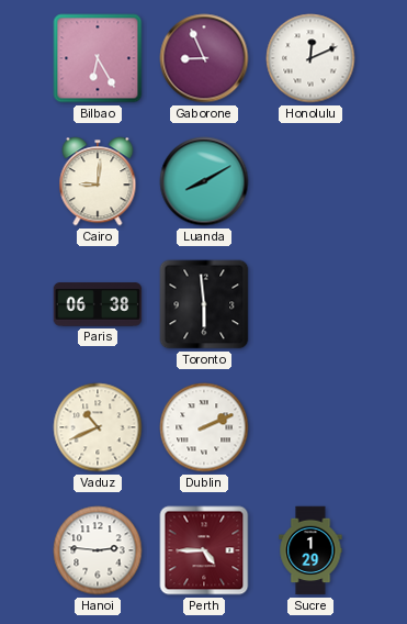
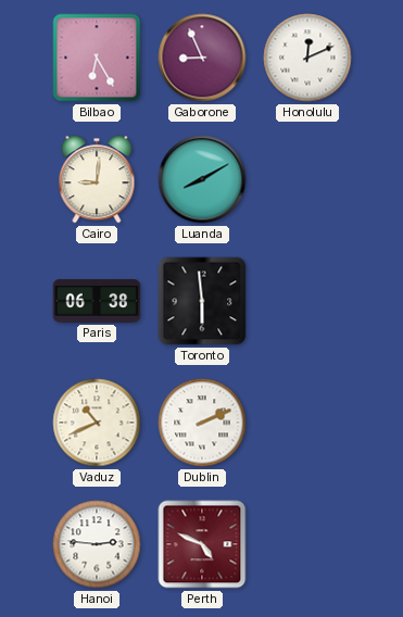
Perth: 4:45 -> 4:49
Sucre: 1:29 -> none
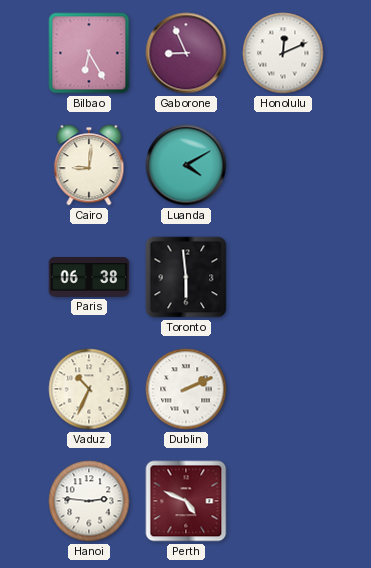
Luanda: 8:10 -> 4:10
Vaduz: 10:41 -> 10:34
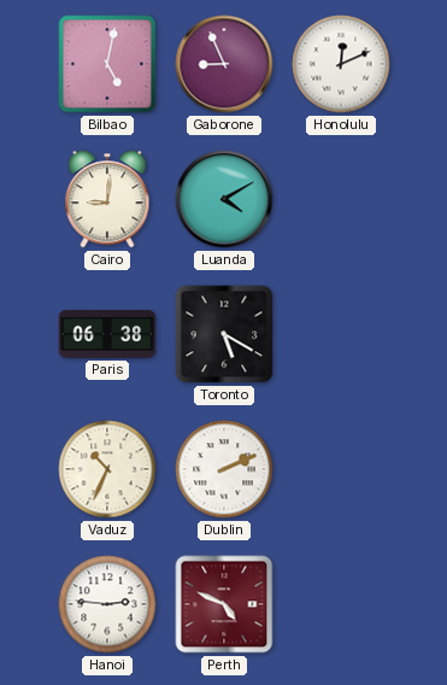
Bilbao: 6:25 -> 5:02
Toronto: 5:59 -> 5:20
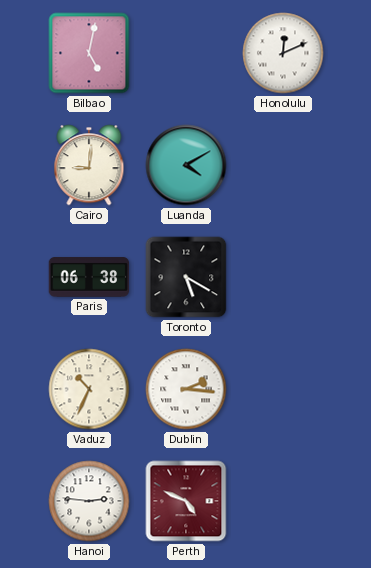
Gaborone: 8:56 -> none
Dublin: 2:11 -> 2:16
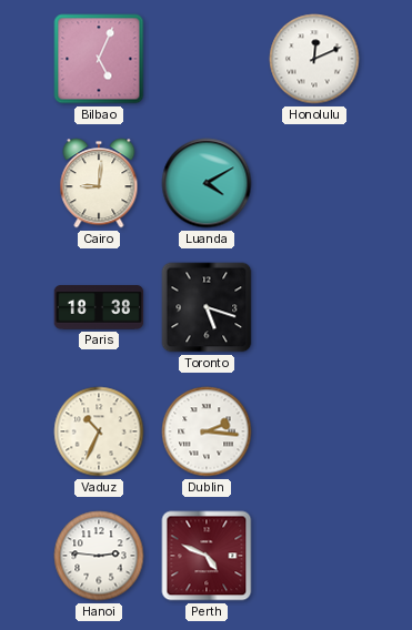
Bilbao: 5:02 -> 5:04
Paris: 06:38 -> 18:38
Toronto: 5:20 -> 5:18
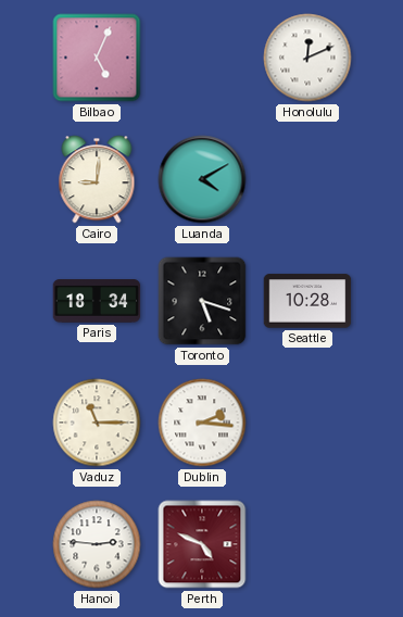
Paris: 18:38 -> 18:34
Seattle: none -> 10:28
Vaduz: 10:34 -> 11:15
